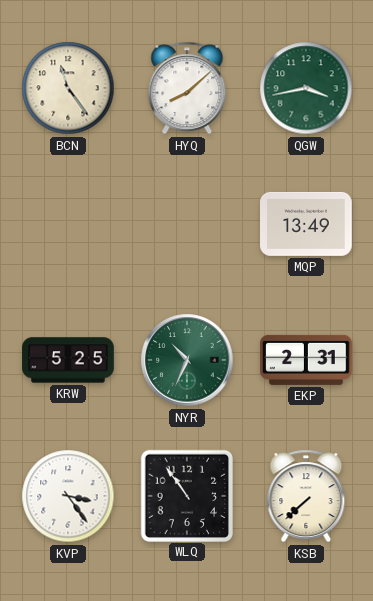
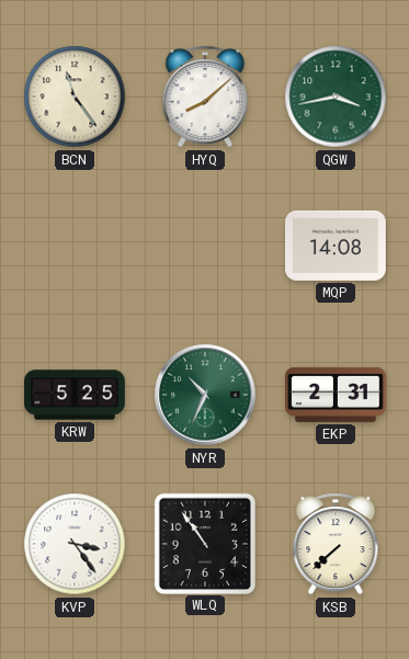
MQP: 13:49 -> 14:08
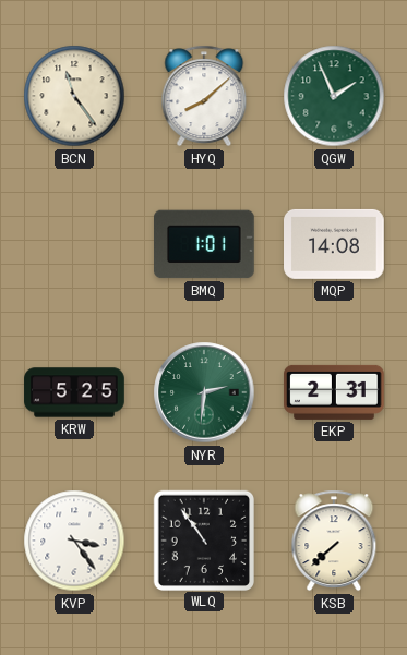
QGW: 3:43 -> 1:56
BMQ: none -> 1:01
NYR: 10:34 -> 2:31
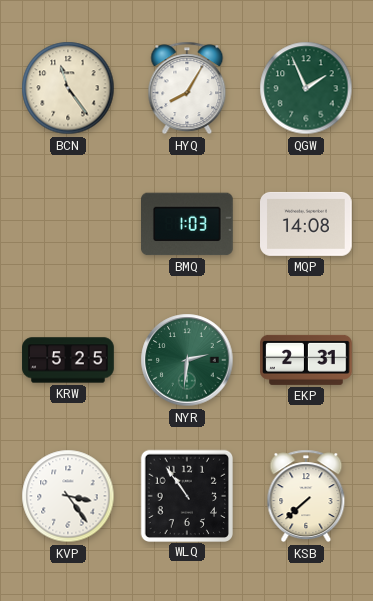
HYQ: 8:08 -> 8:05
BMQ: 1:01 -> 1:03
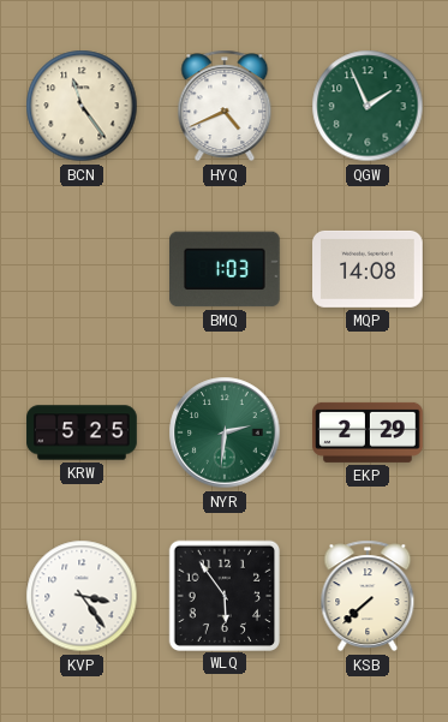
HYQ: 8:05 -> 4:41
EKP: 2:31 -> 2:29
WLQ: 10:54 -> 5:54
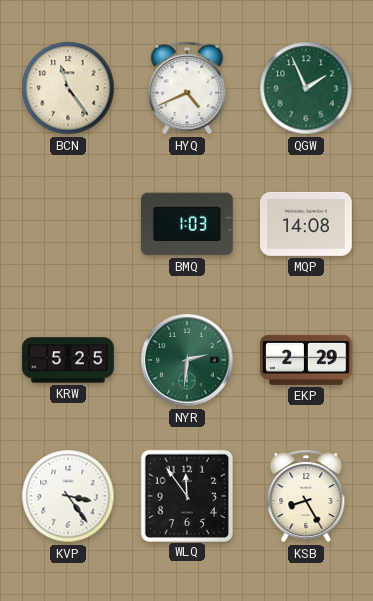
WLQ: 5:54 -> 11:54
KSB: 7:38 -> 8:25
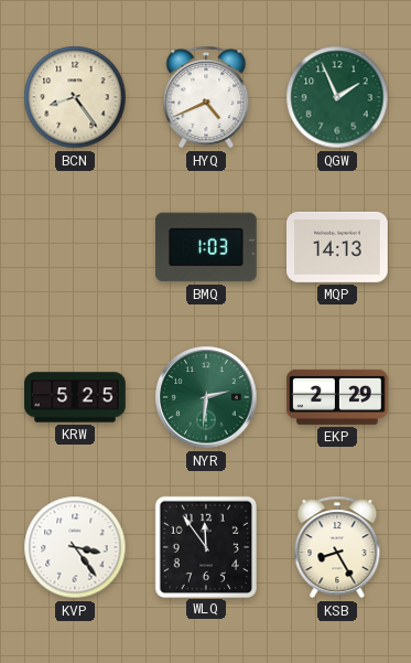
BCN: 11:24 -> 8:24
MQP: 14:08 -> 14:13
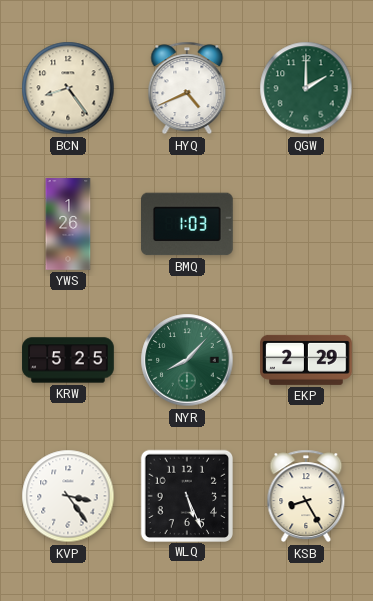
QGW: 1:56 -> 2:00
YWS: none -> 1:26
MQP: 14:13 -> none
NYR: 2:31 -> 8:07
WLQ: 11:54 -> 5:26
